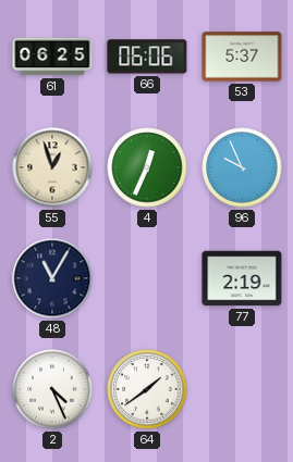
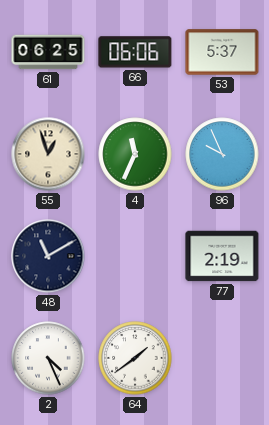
4: 12:34 -> 11:34
48: 11:05 -> 11:10
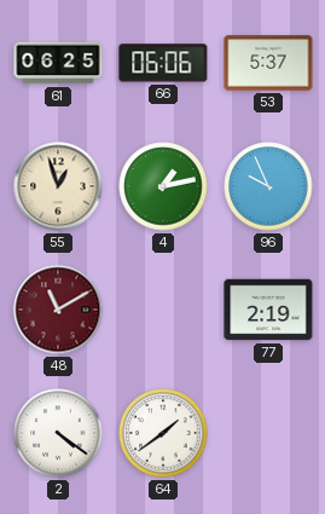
4: 11:34 -> 1:13
48 dial: navy -> burgundy
2: 4:26 -> 4:21
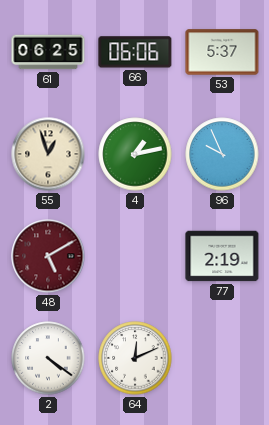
48: 11:10 -> 5:10
64: 1:39 -> 12:11
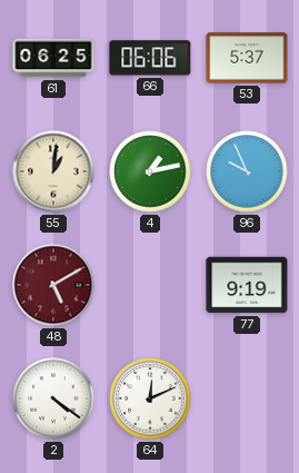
55: 12:57 -> 1:01
77: 2:19 -> 9:19
